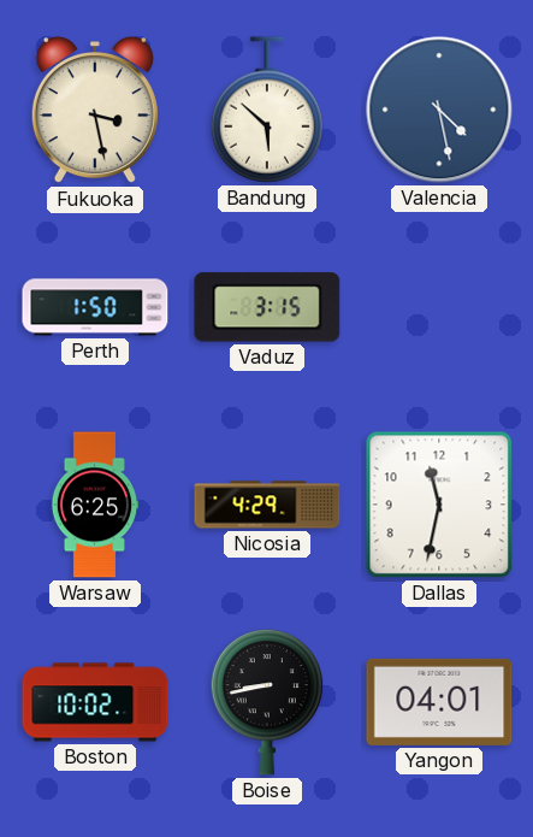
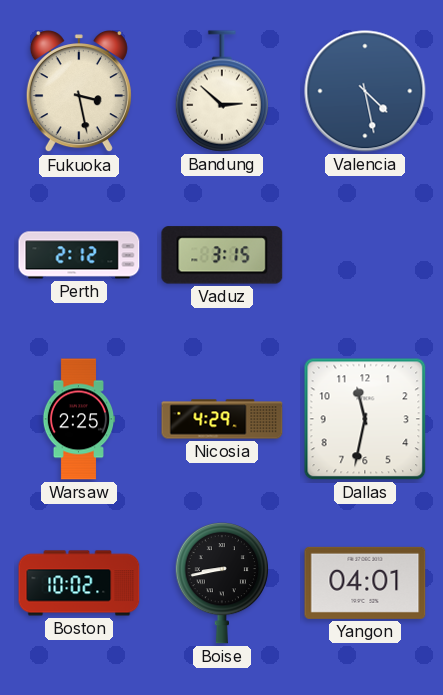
Bandung: 5:52 -> 2:52
Perth: 1:50 -> 2:12
Warsaw: 6:25 -> 2:25
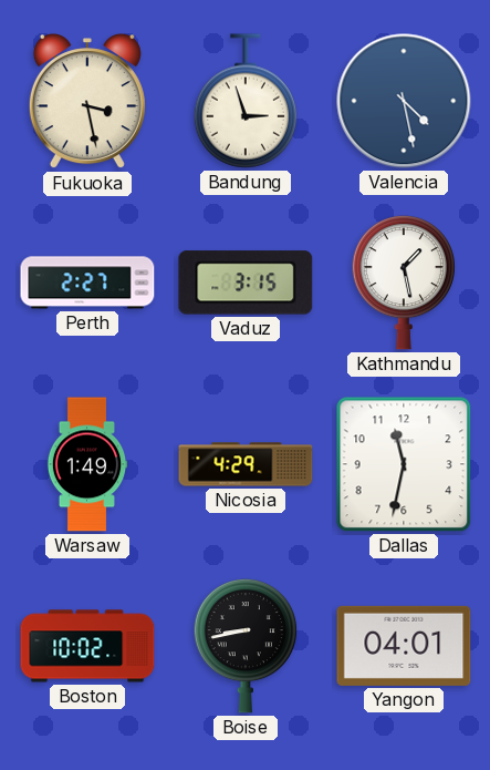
Bandung: 2:52 -> 2:57
Perth: 2:12 -> 2:27
Kathmandu: none -> 1:28
Warsaw: 2:25 -> 1:49
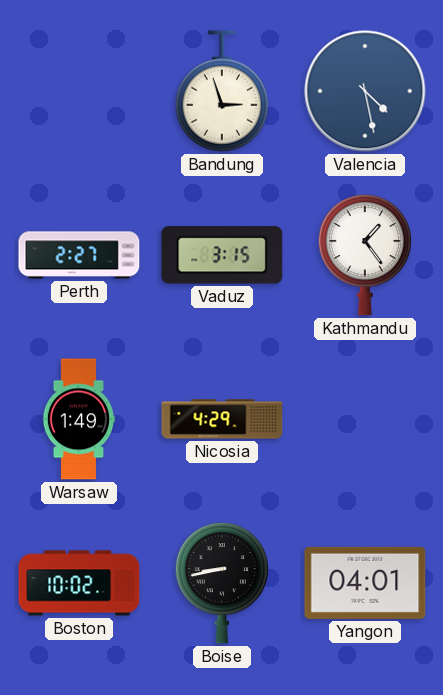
Fukuoka: 3:28 -> none
Kathmandu: 1:28 -> 1:24
Dallas: 11:32 -> none
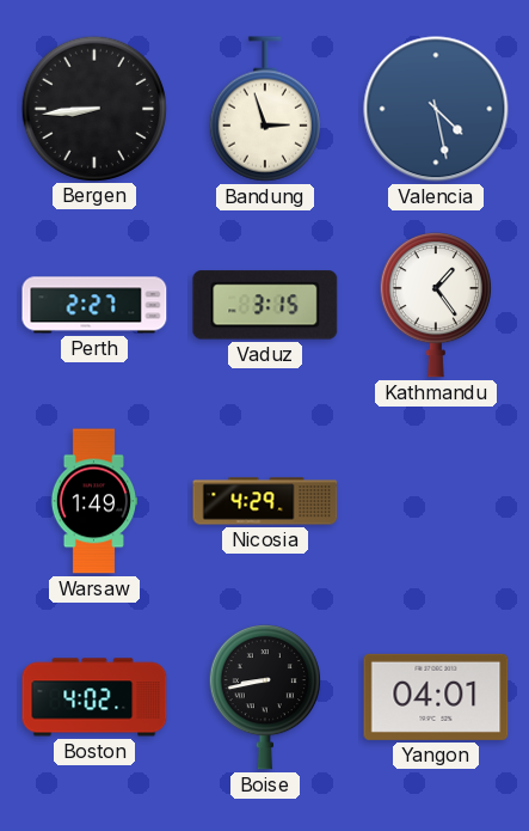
Bergen: none -> 8:44
Boston: 10:02 -> 4:02
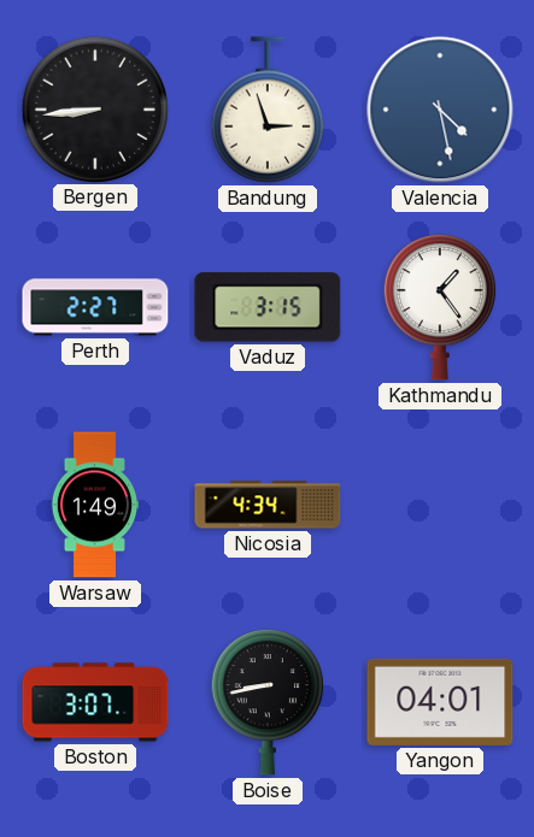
Nicosia: 4:29 -> 4:34
Boston: 4:02 -> 3:07
